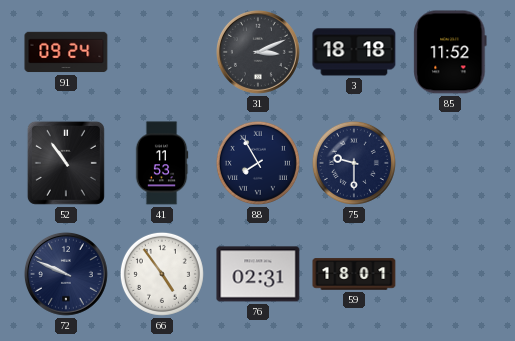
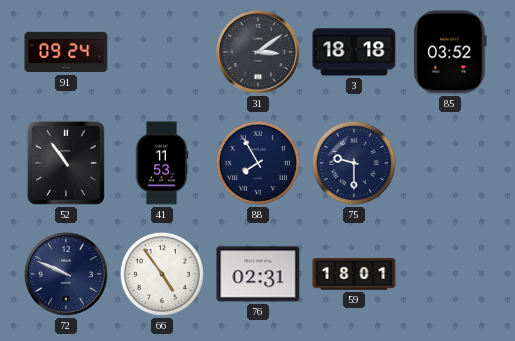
31: 3:11 -> 3:09
85: 11:52 -> 03:52
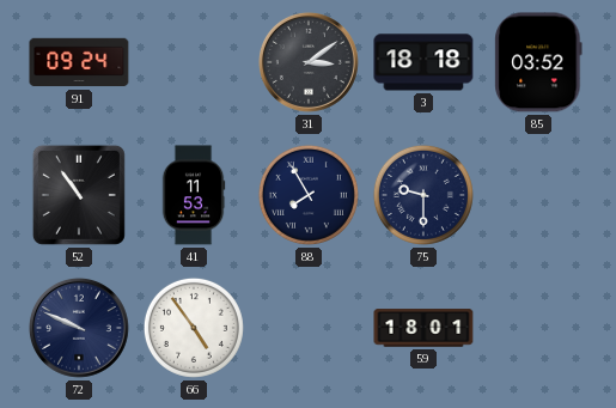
76: 02:31 -> none
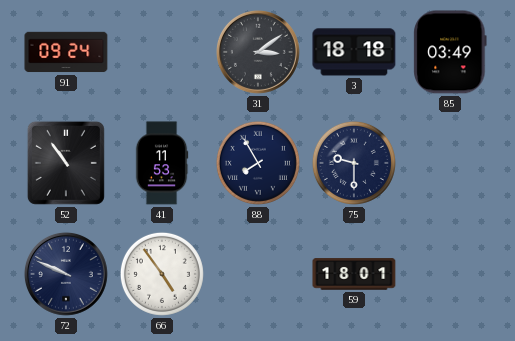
85: 03:52 -> 03:49
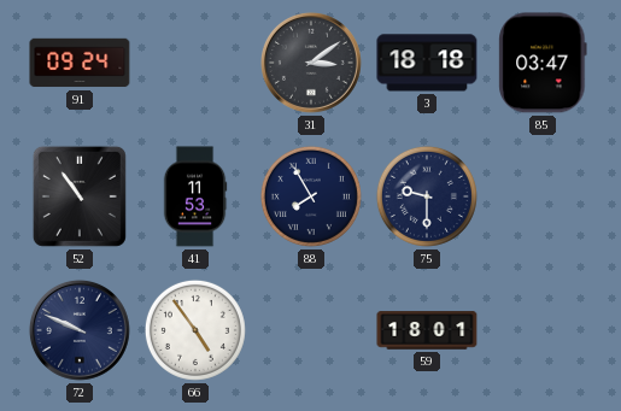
85: 03:49 -> 03:47
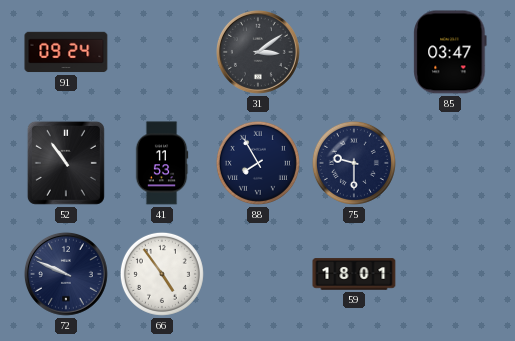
3: 18:18 -> none
